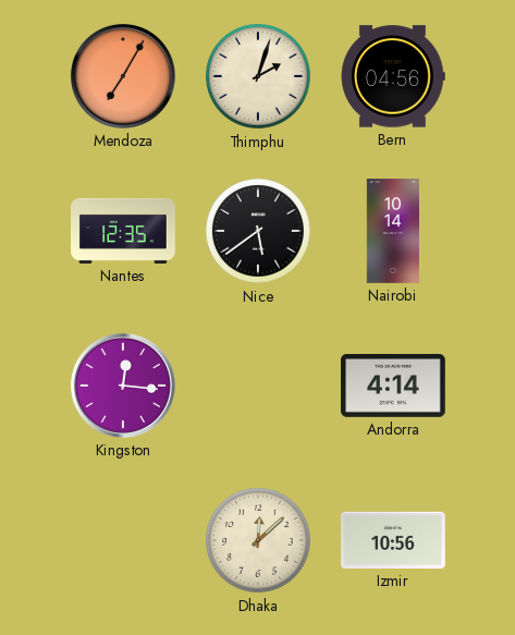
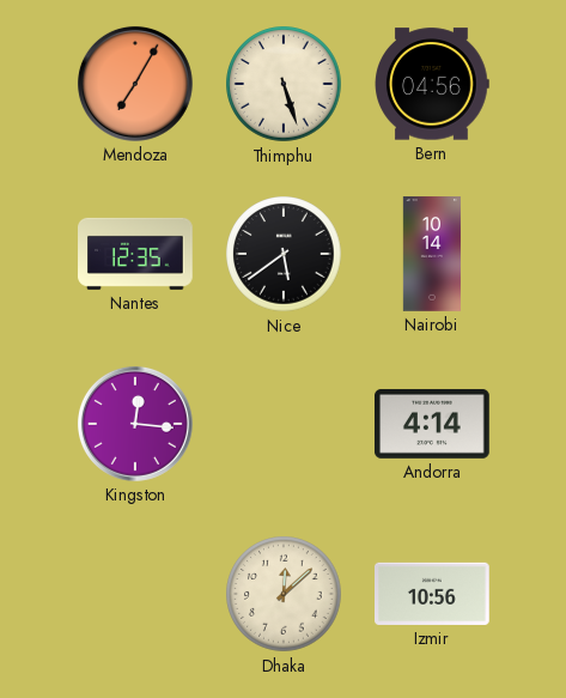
Thimphu: 2:03 -> 5:27
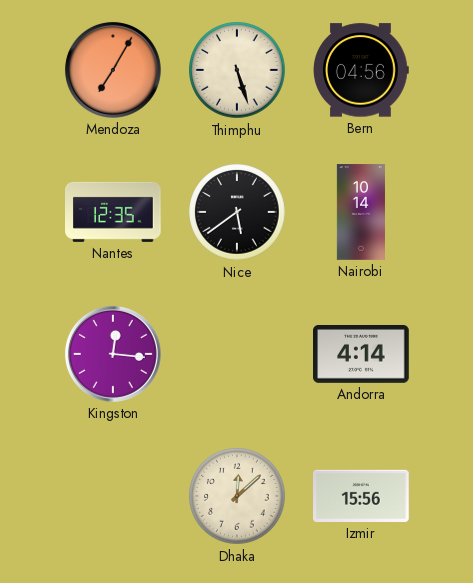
Izmir: 10:56 -> 15:56
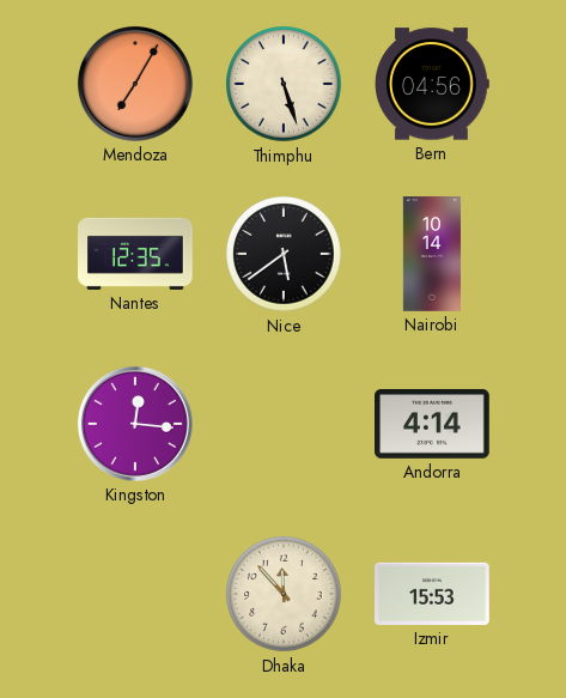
Dhaka: 12:08 -> 11:53
Izmir: 15:56 -> 15:53
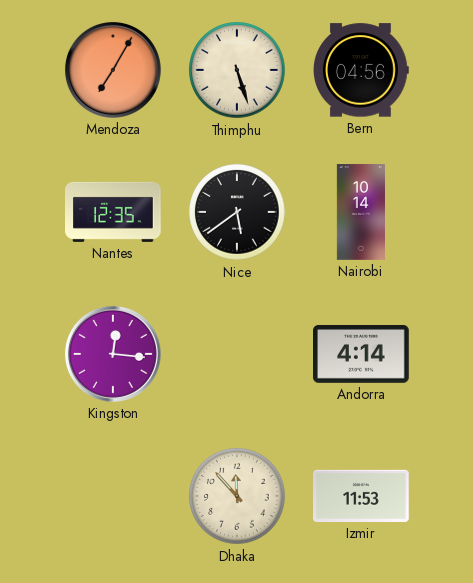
Izmir: 15:53 -> 11:53
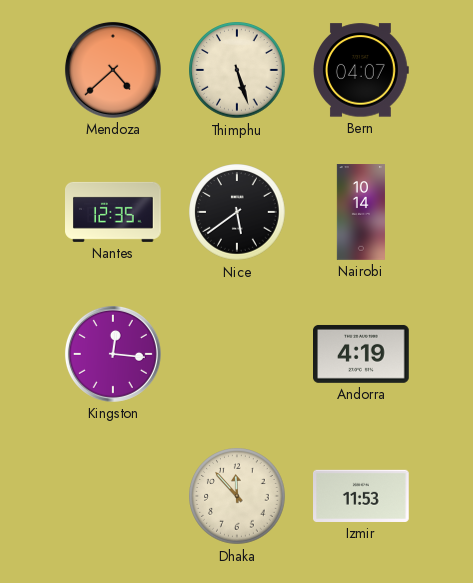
Mendoza: 7:05 -> 4:38
Bern: 04:56 -> 04:07
Andorra: 4:14 -> 4:19
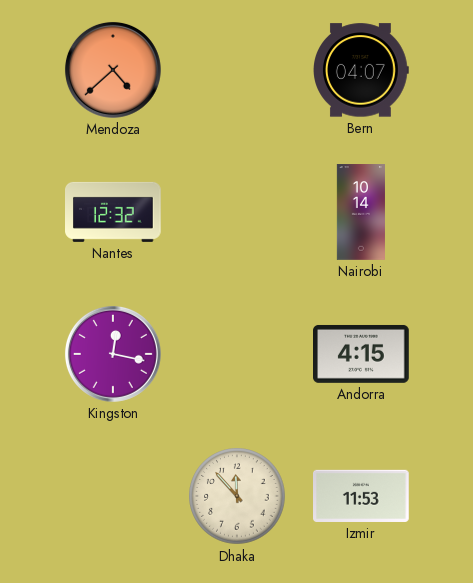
Thimphu: 5:27 -> none
Nantes: 12:35 -> 12:32
Nice: 5:39 -> none
Kingston: 12:16 -> 12:17
Andorra: 4:19 -> 4:15
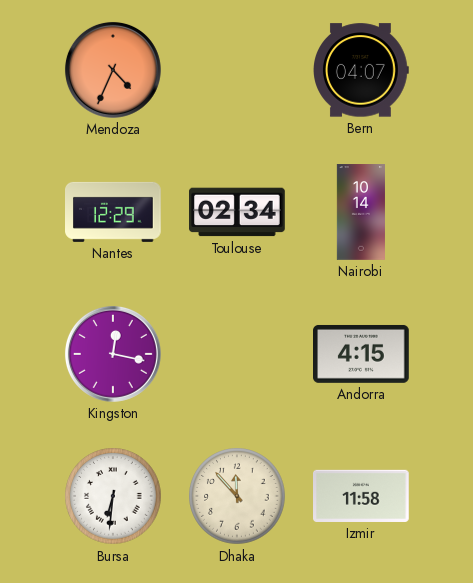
Mendoza: 4:38 -> 4:34
Nantes: 12:32 -> 12:29
Toulouse: none -> 02:34
Bursa: none -> 6:31
Izmir: 11:53 -> 11:58
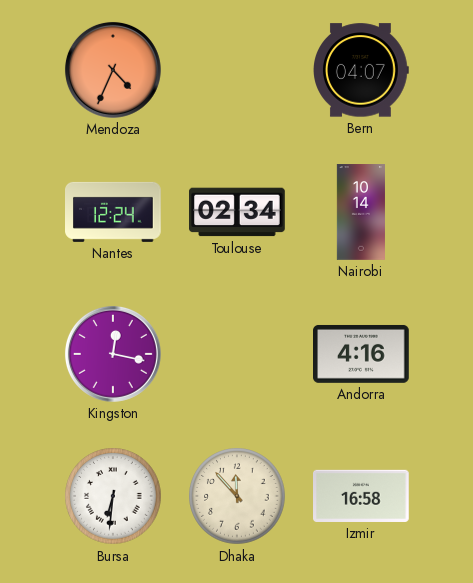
Nantes: 12:29 -> 12:24
Andorra: 4:15 -> 4:16
Izmir: 11:58 -> 16:58
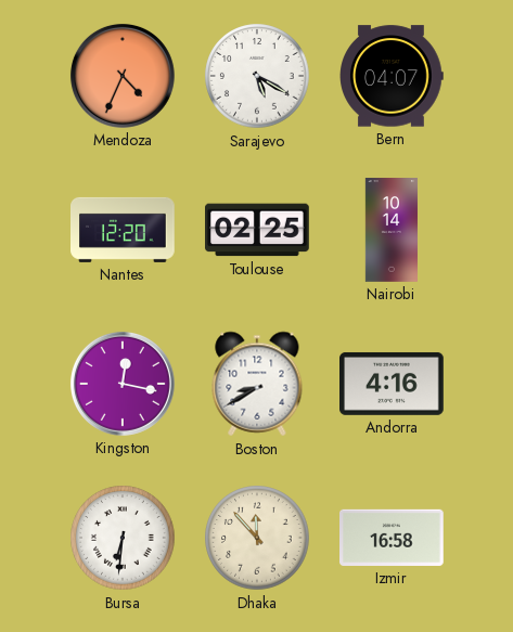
Sarajevo: none -> 5:20
Nantes: 12:24 -> 12:20
Toulouse: 02:34 -> 02:25
Boston: none -> 8:40
